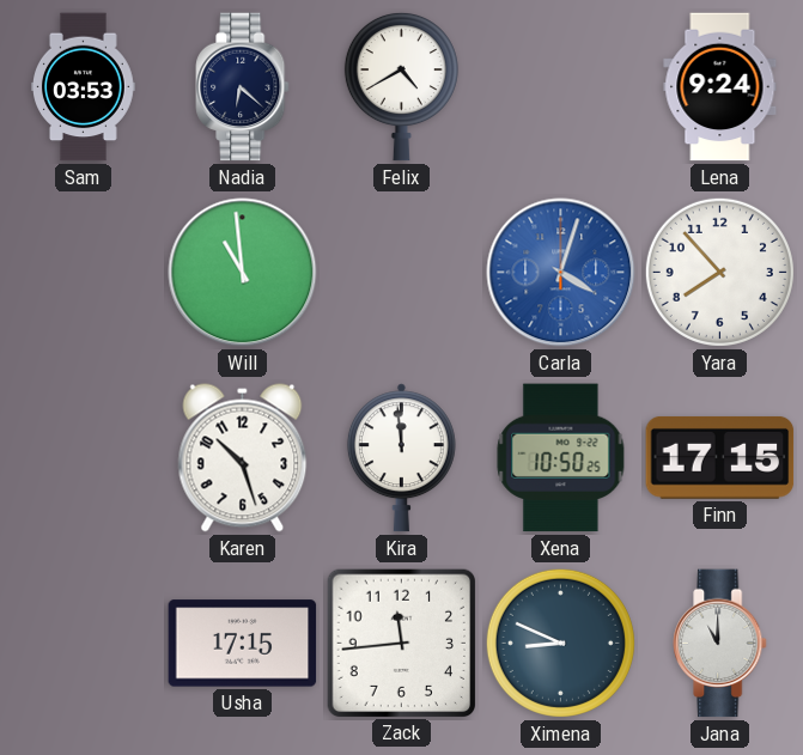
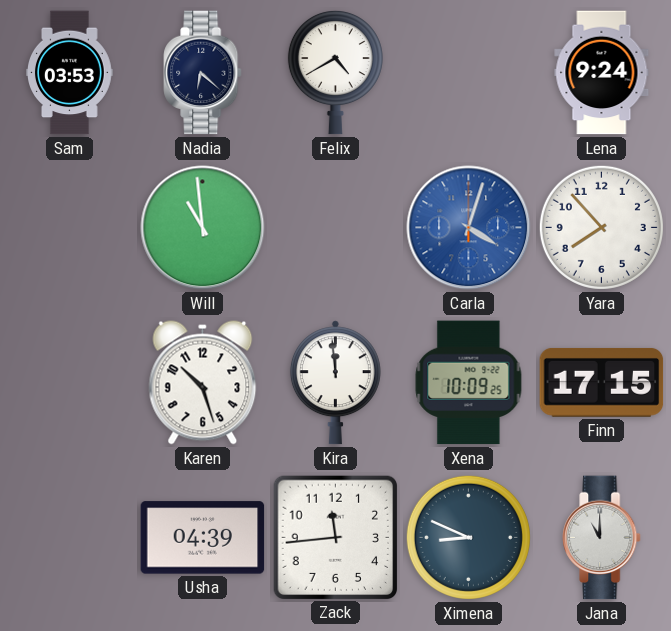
Xena: 10:50 -> 10:09
Usha: 17:15 -> 04:39
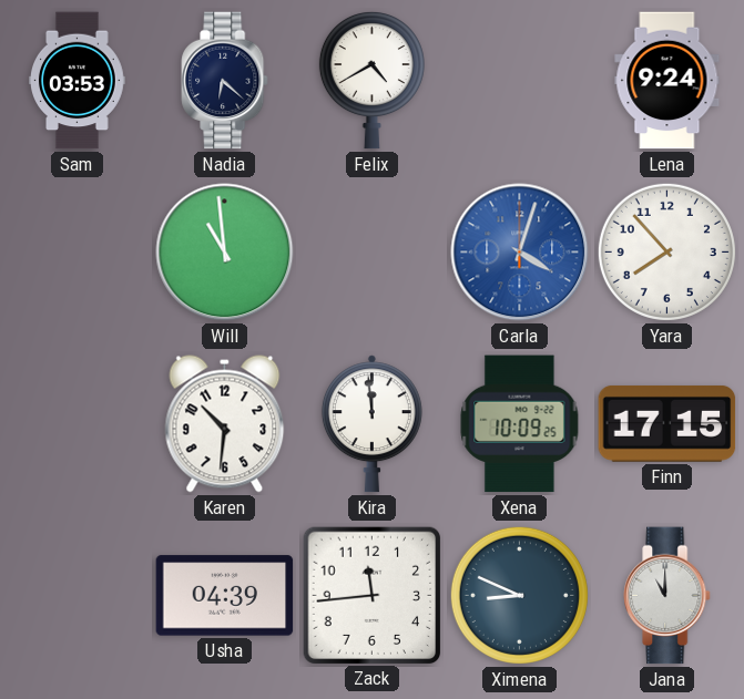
Karen: 10:27 -> 10:31
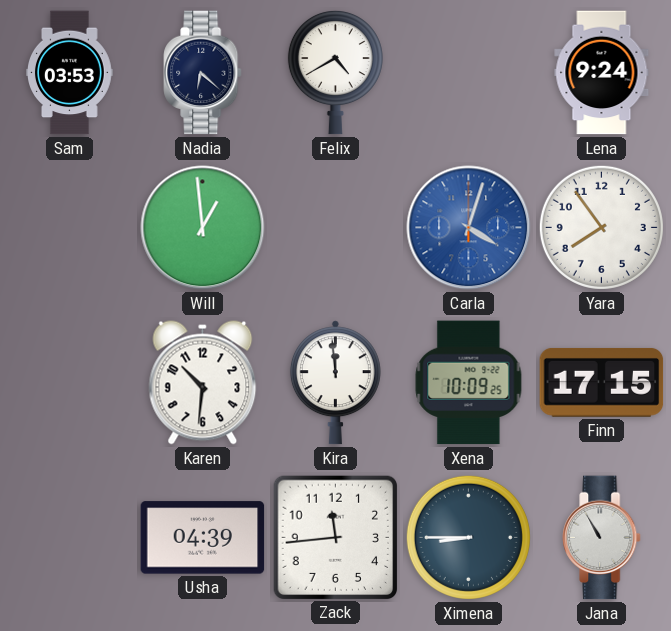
Will: 10:59 -> 12:59
Yara: 7:53 -> 7:54
Ximena: 8:49 -> 8:45
Jana: 11:00 -> 10:55
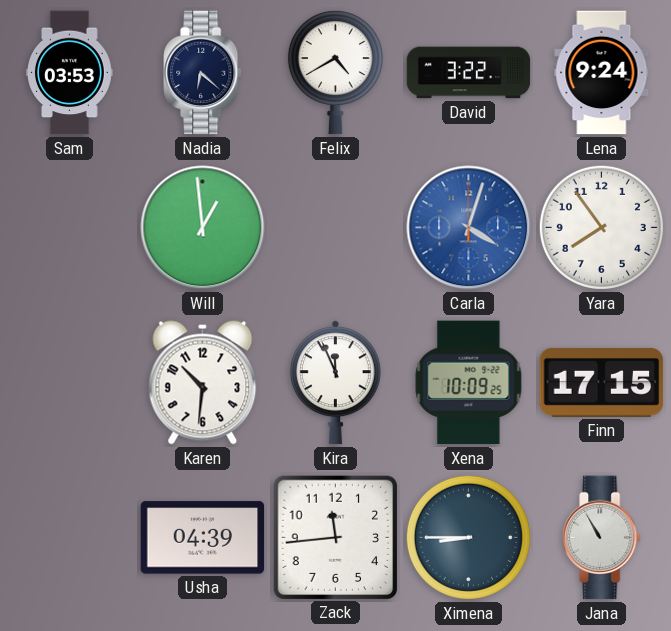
David: none -> 3:22
Kira: 11:59 -> 11:56
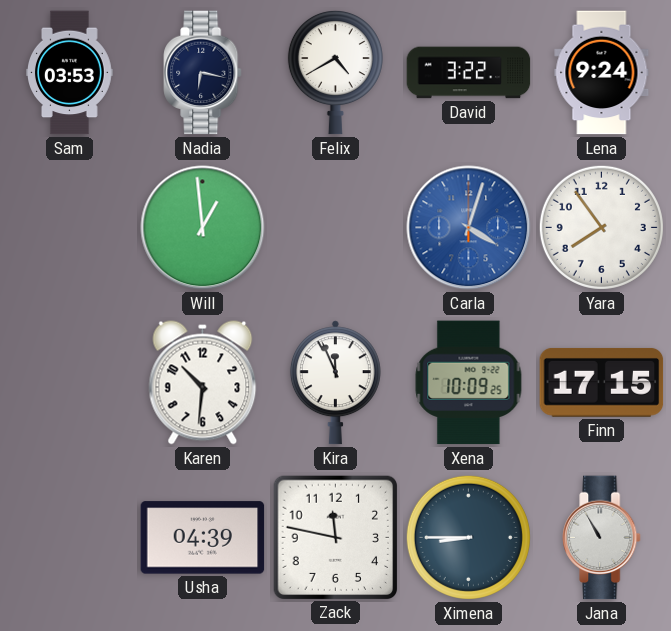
Nadia: 6:22 -> 6:17
Zack: 11:44 -> 11:47
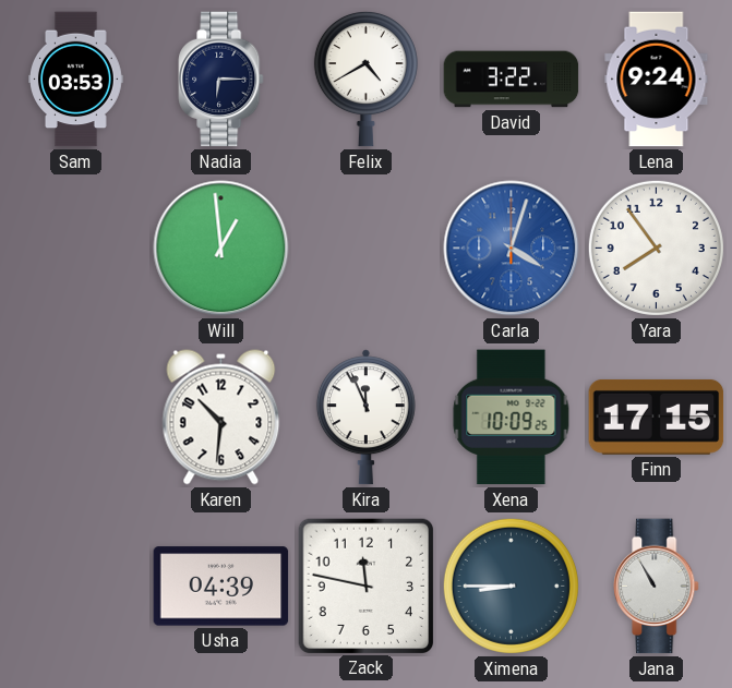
Nadia: 6:17 -> 6:15
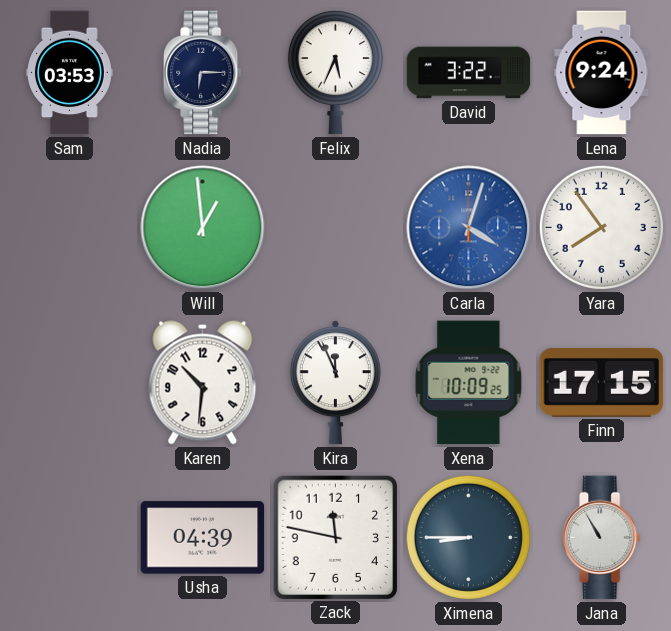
Felix: 4:40 -> 5:34
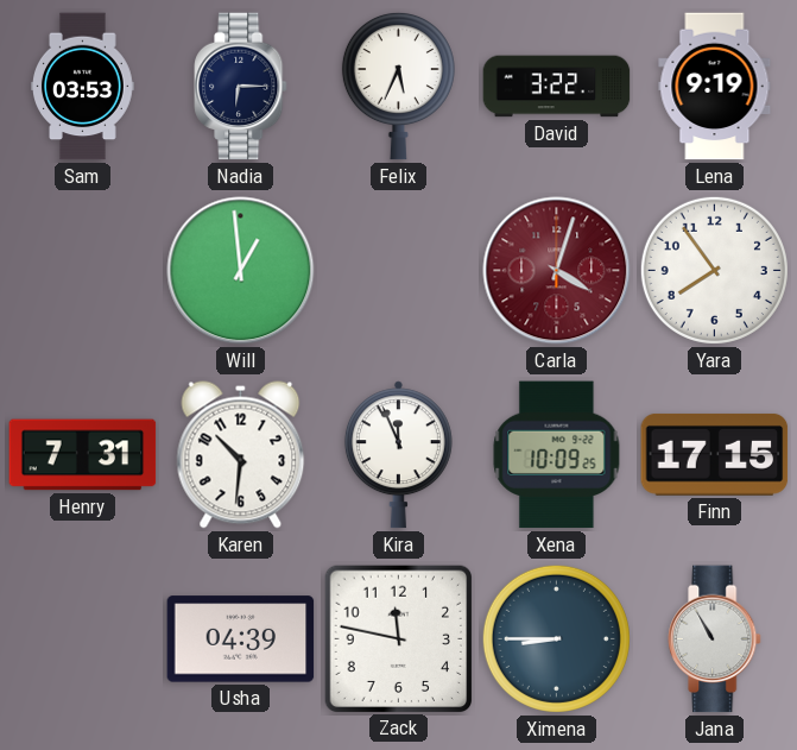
Lena: 9:24 -> 9:19
Carla dial: blue -> burgundy
Henry: none -> 7:31
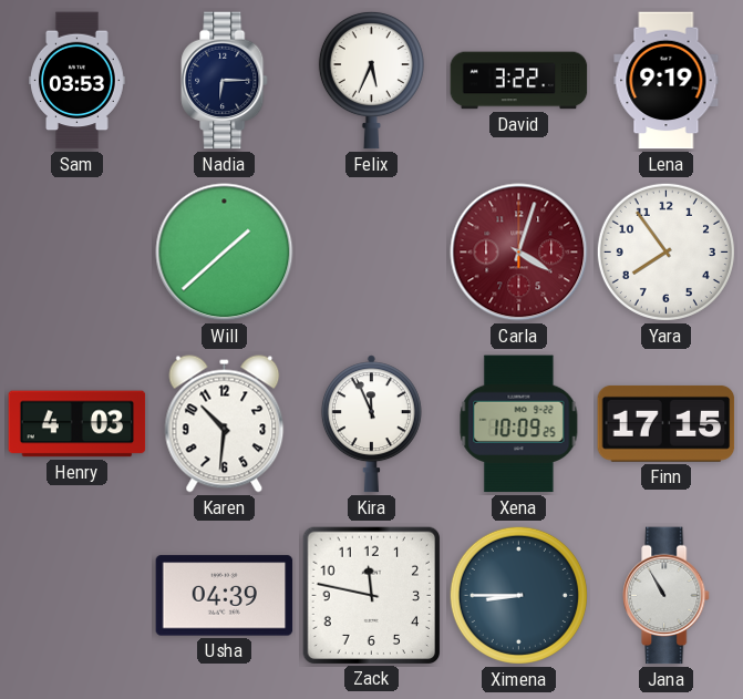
Will: 12:59 -> 1:38
Henry: 7:31 -> 4:03
